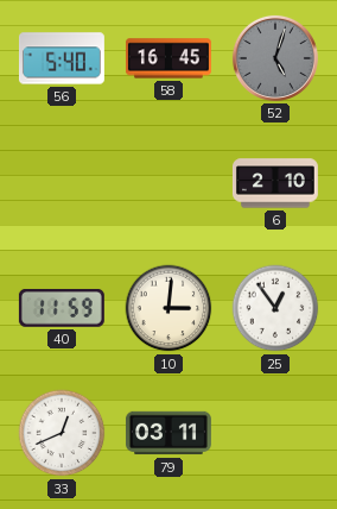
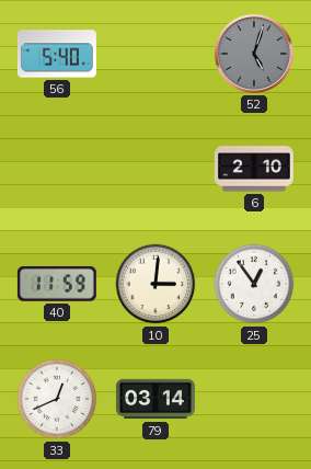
58: 16:45 -> none
79: 03:11 -> 03:14
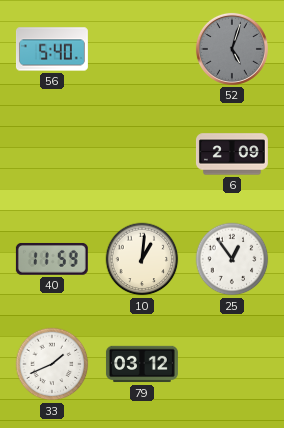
6: 2:10 -> 2:09
10: 3:01 -> 1:01
33: 12:41 -> 1:41
79: 03:14 -> 03:12
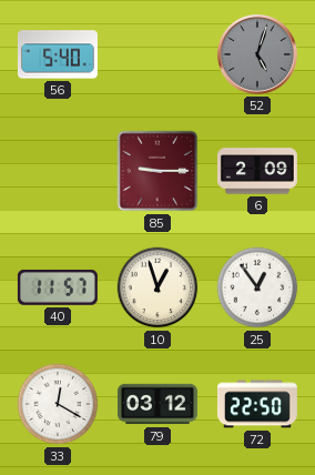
85: none -> 9:15
40: 11:59 -> 11:57
10: 1:01 -> 12:57
33: 1:41 -> 12:20
72: none -> 22:50
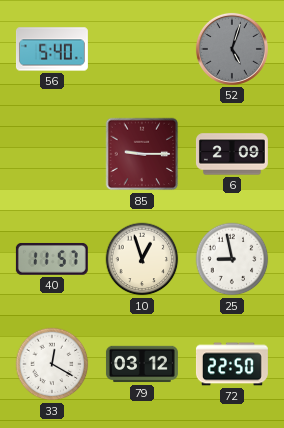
25: 12:54 -> 8:58
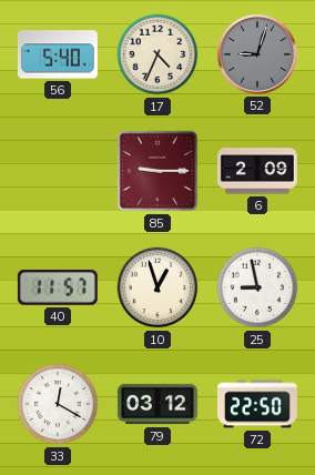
17: none -> 4:34
52: 5:03 -> 9:03
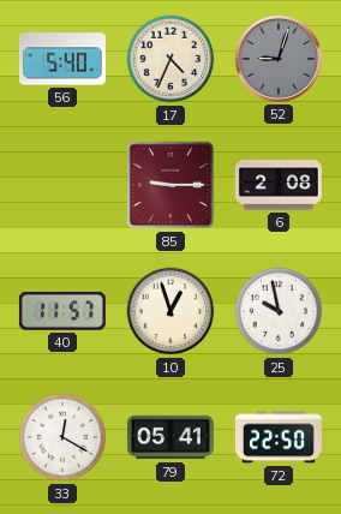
6: 2:09 -> 2:08
25: 8:58 -> 9:58
79: 03:12 -> 05:41
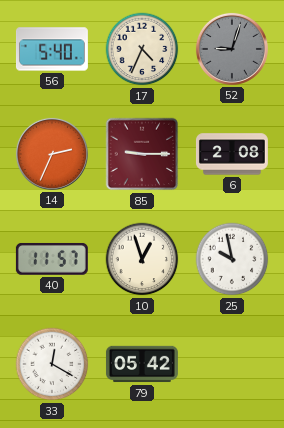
14: none -> 2:34
79: 05:41 -> 05:42
72: 22:50 -> none
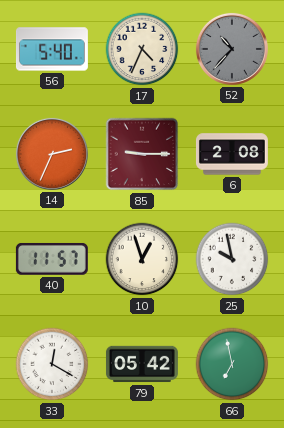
52: 9:03 -> 10:37
66: none -> 6:58
